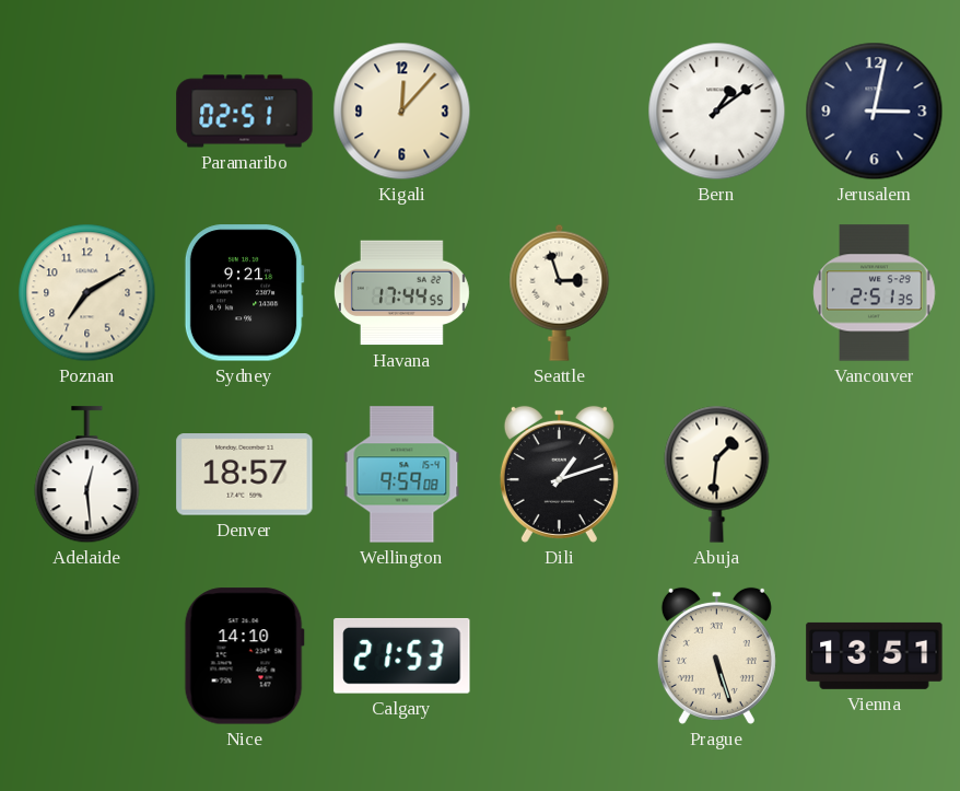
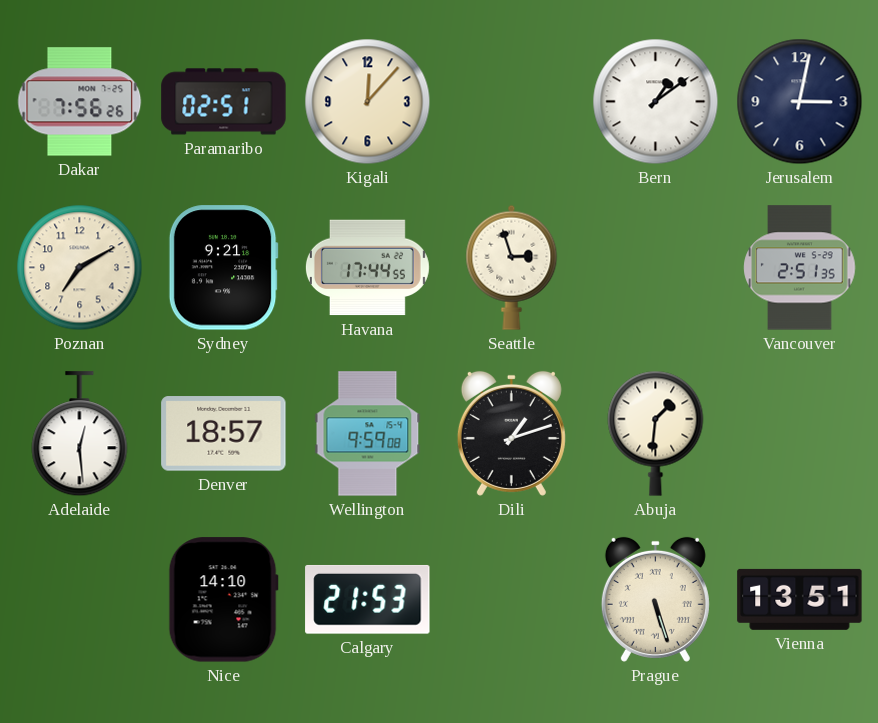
Dakar: none -> 7:56
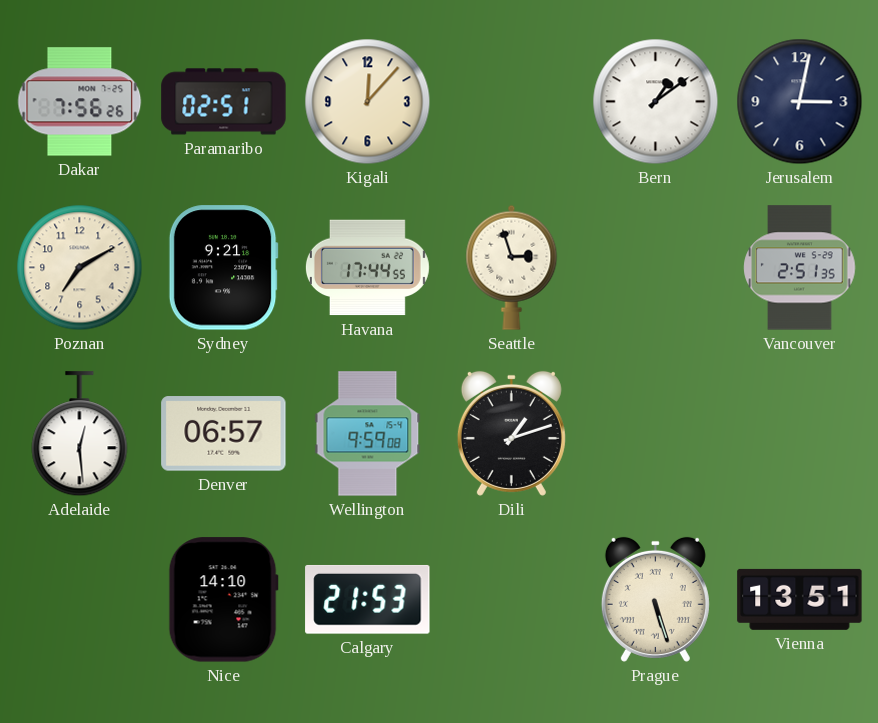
Denver: 18:57 -> 06:57
Abuja: 1:31 -> none
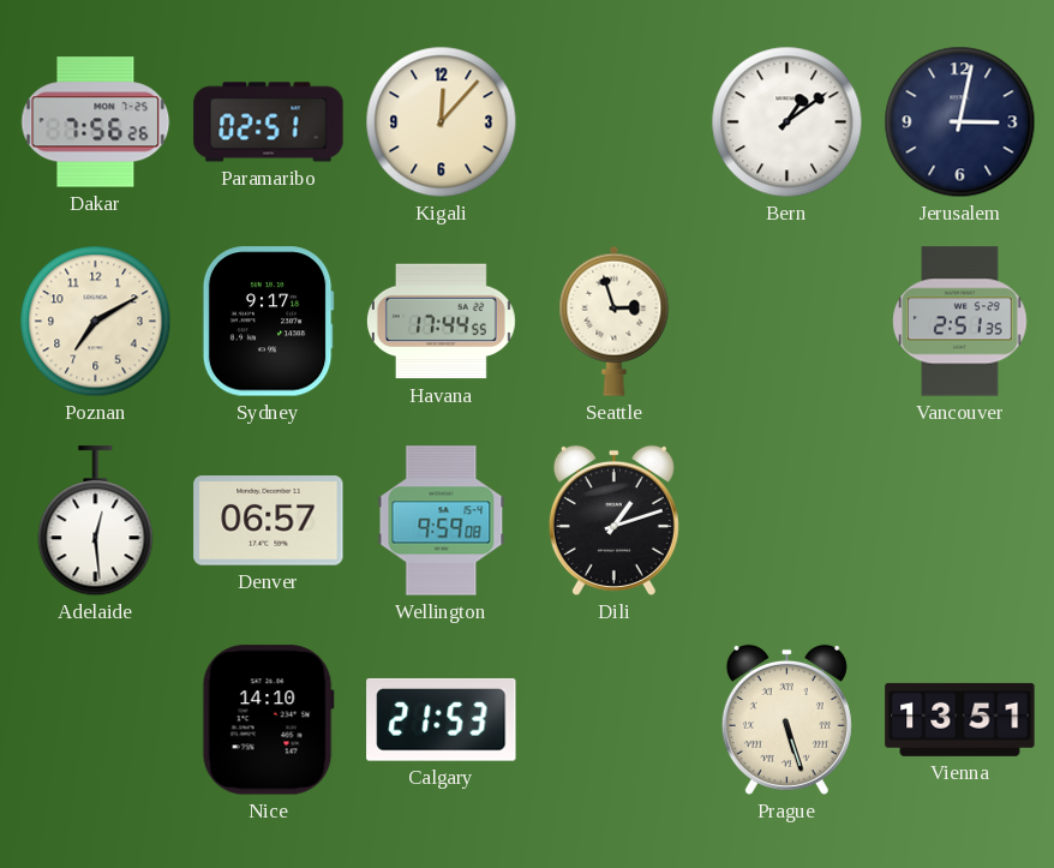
Sydney: 9:21 -> 9:17
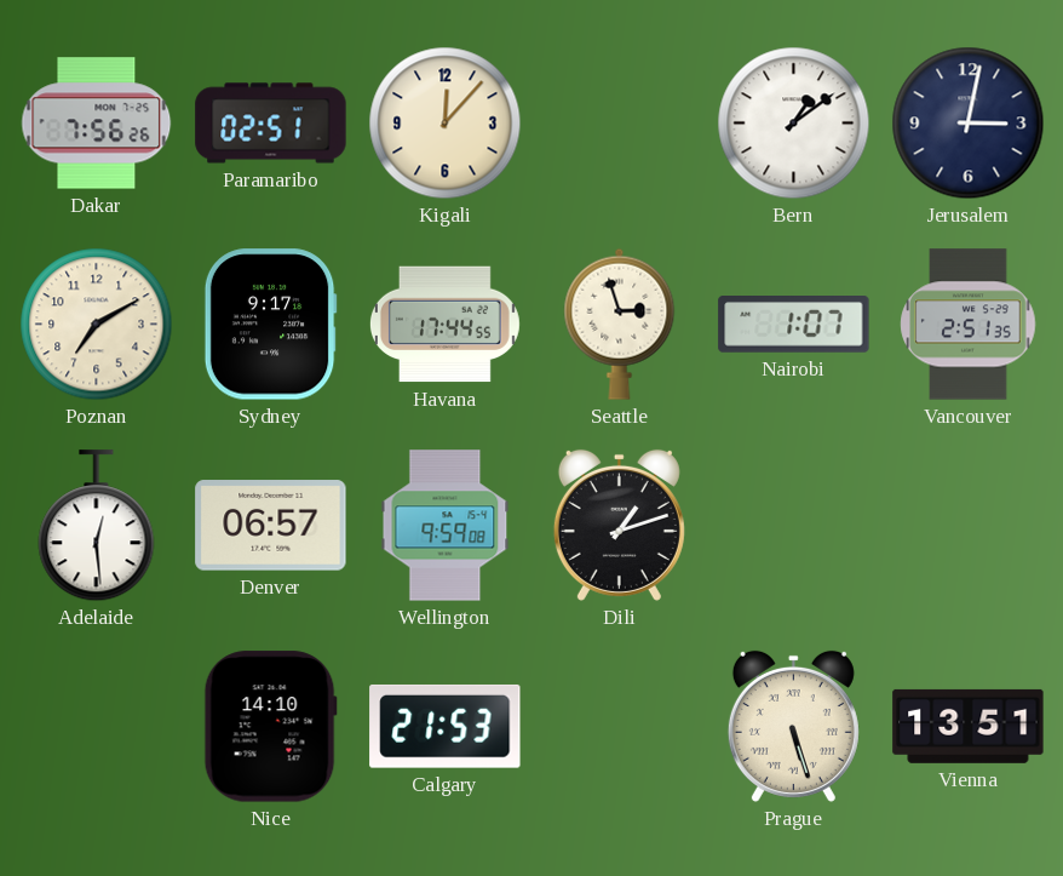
Nairobi: none -> 1:07
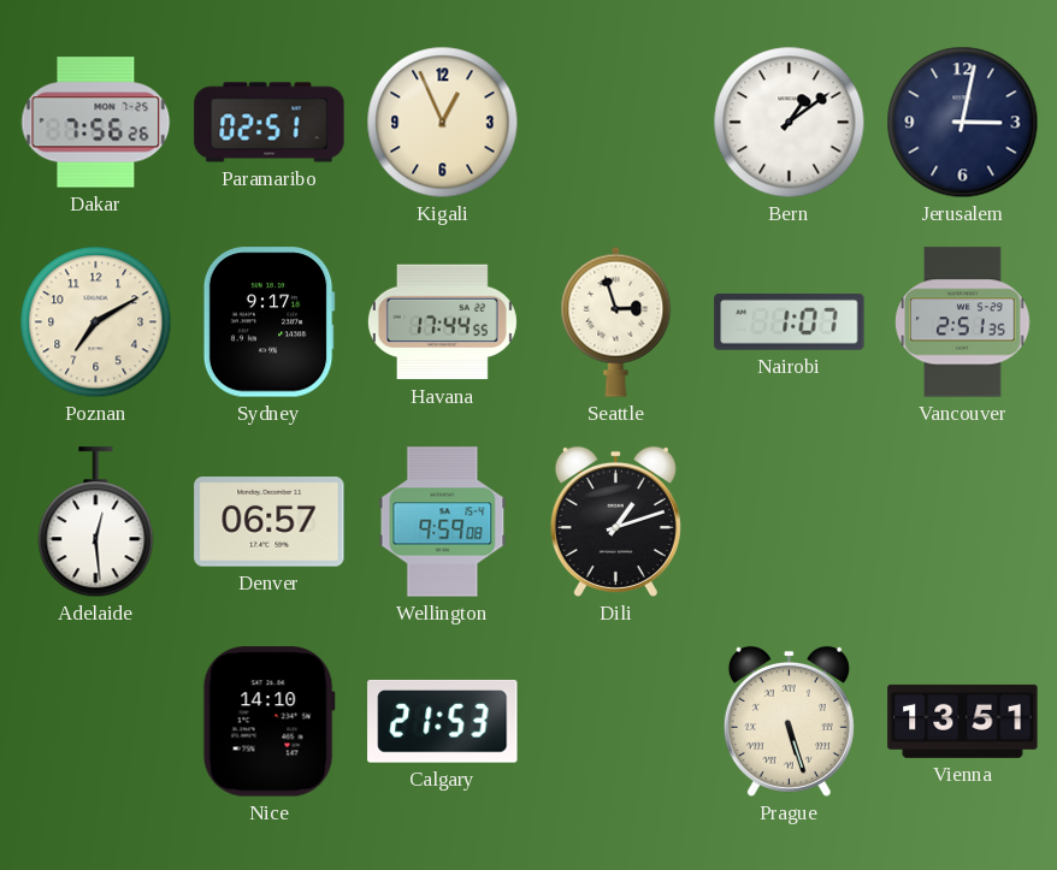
Kigali: 12:07 -> 12:56
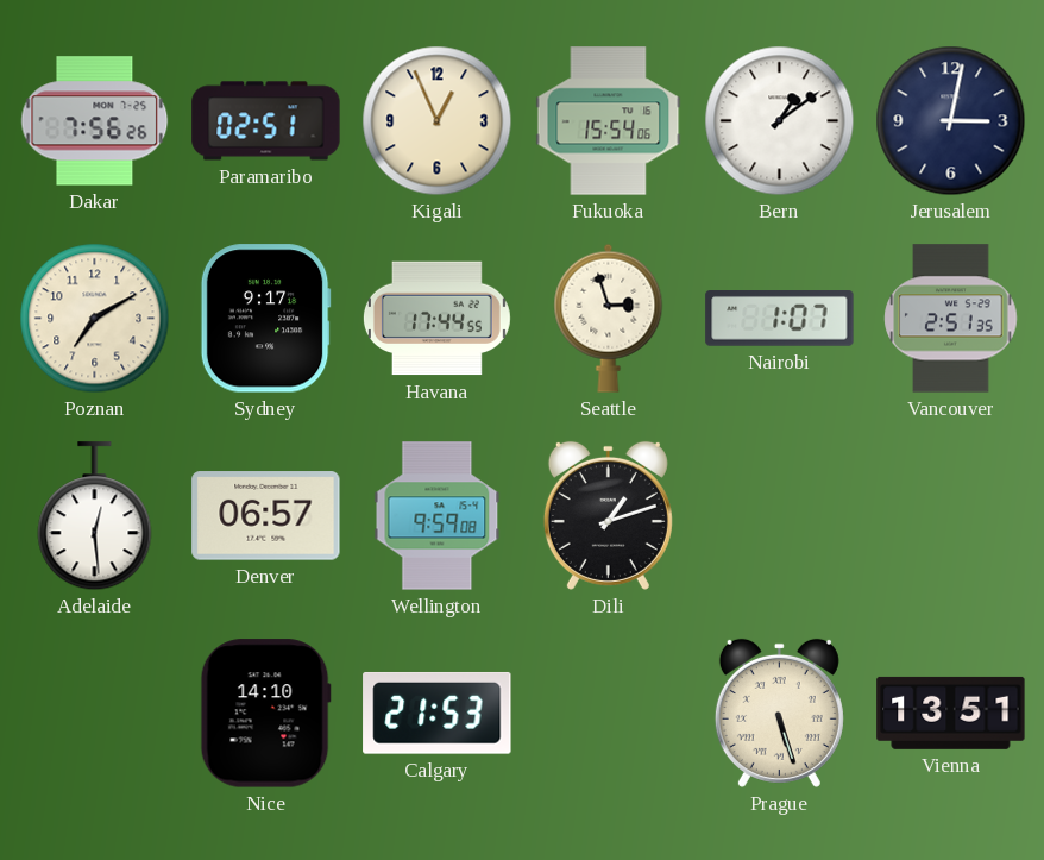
Fukuoka: none -> 15:54
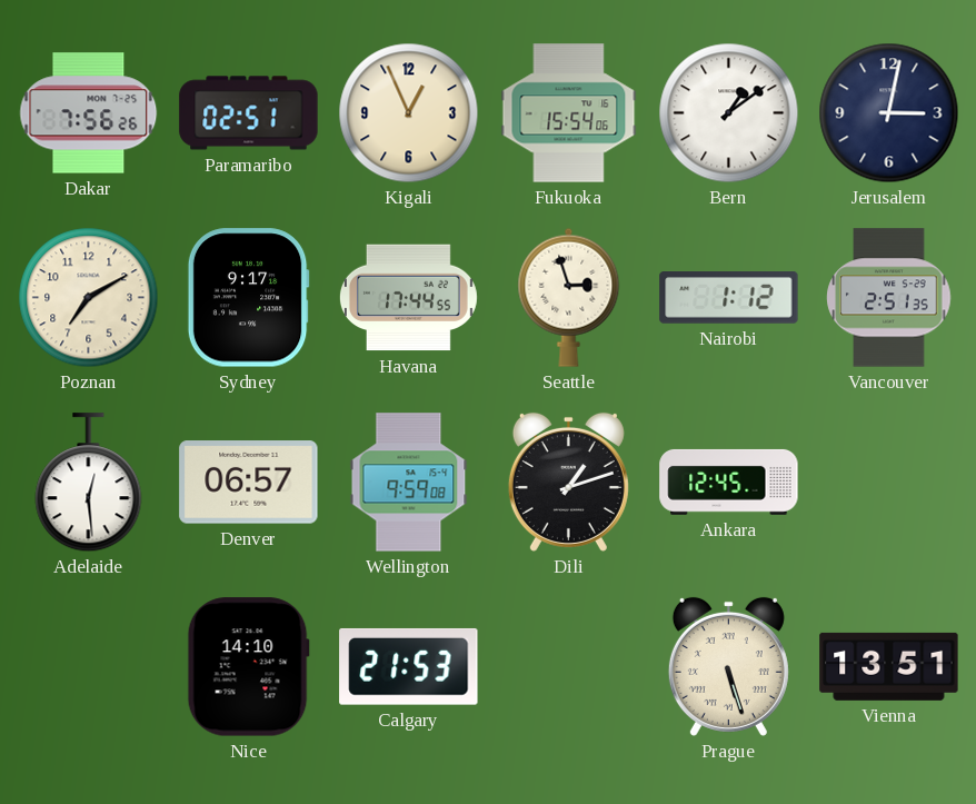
Nairobi: 1:07 -> 1:12
Ankara: none -> 12:45
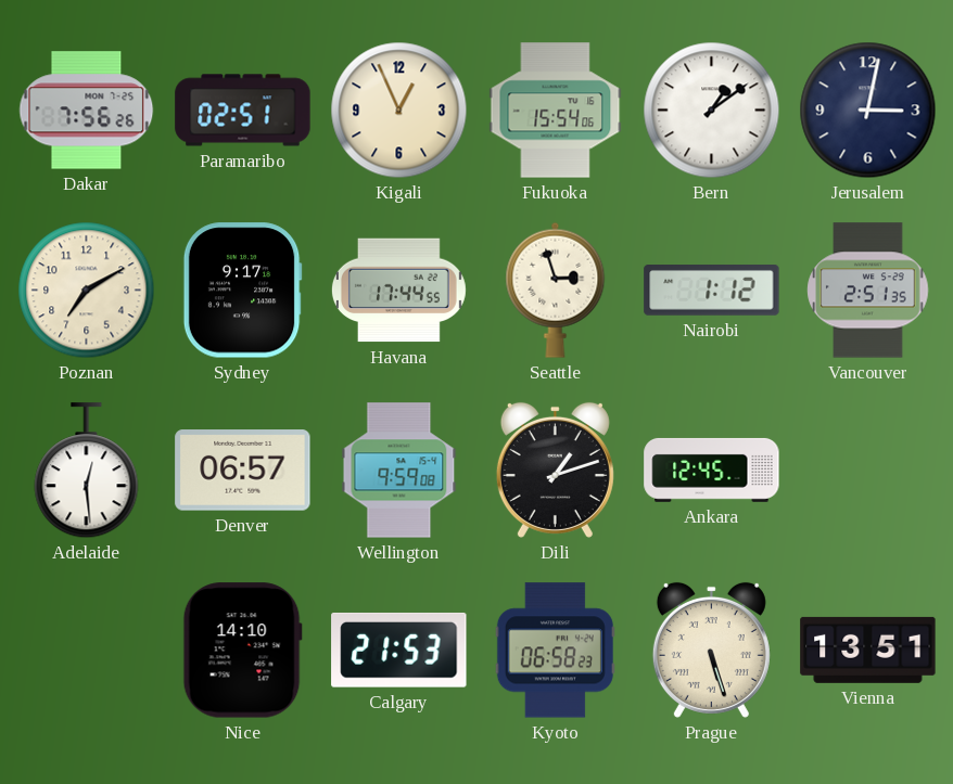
Kyoto: none -> 06:58
